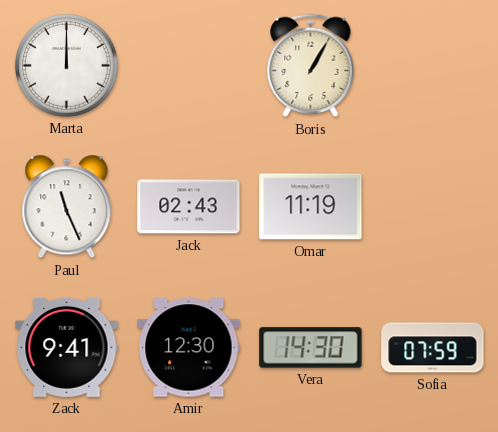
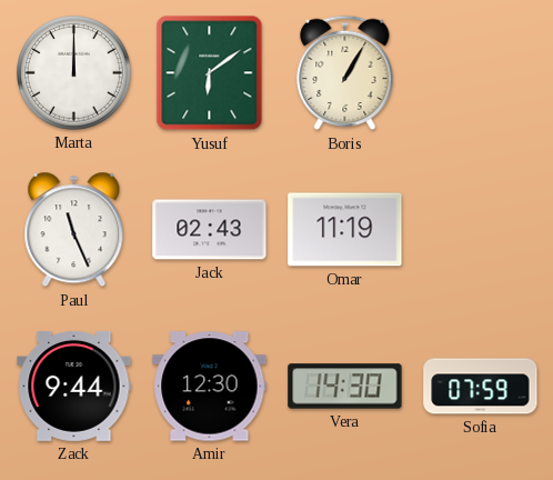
Yusuf: none -> 6:09
Zack: 9:41 -> 9:44
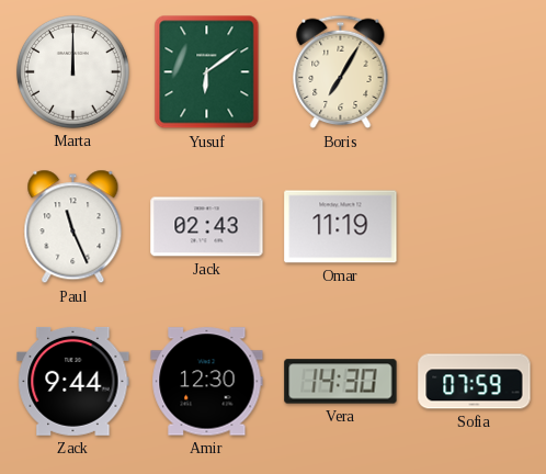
Boris: 1:05 -> 7:05
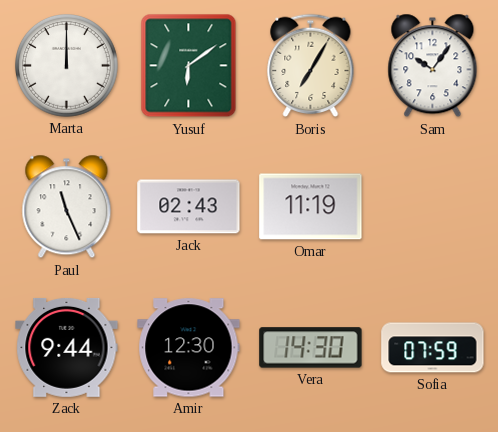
Sam: none -> 10:06
